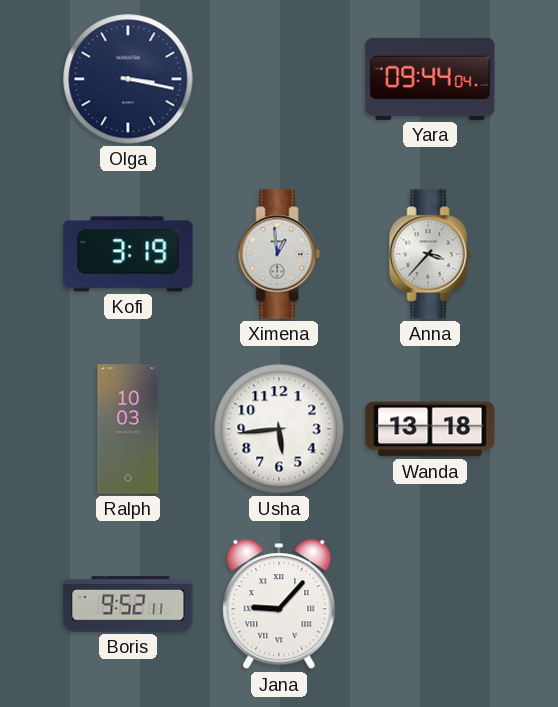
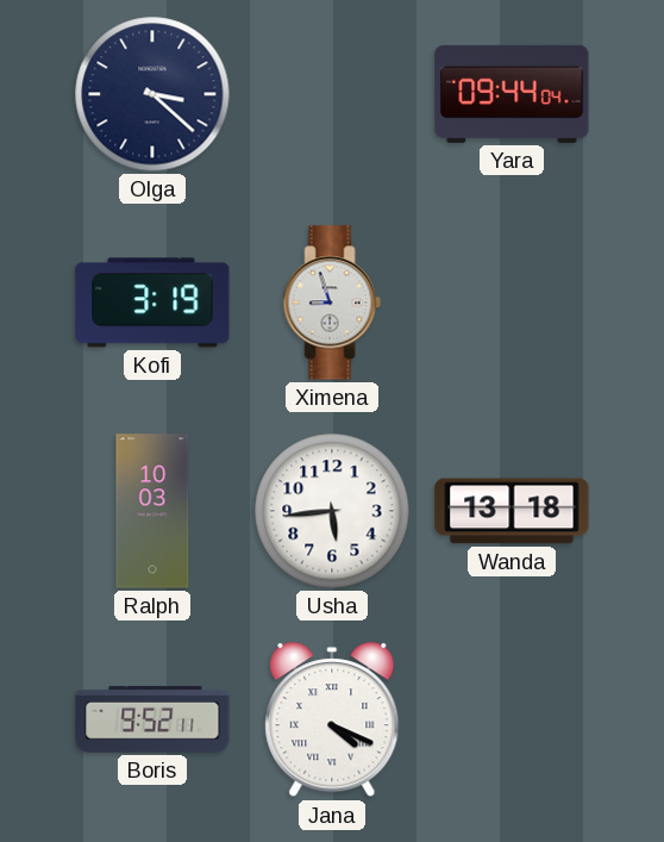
Olga: 3:17 -> 3:22
Ximena: 12:59 -> 8:57
Anna: 3:37 -> none
Jana: 9:07 -> 4:19
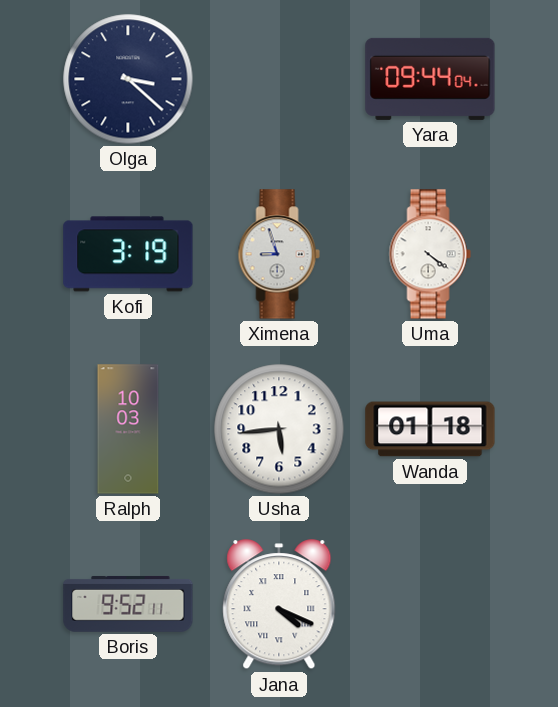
Uma: none -> 4:21
Wanda: 13:18 -> 01:18
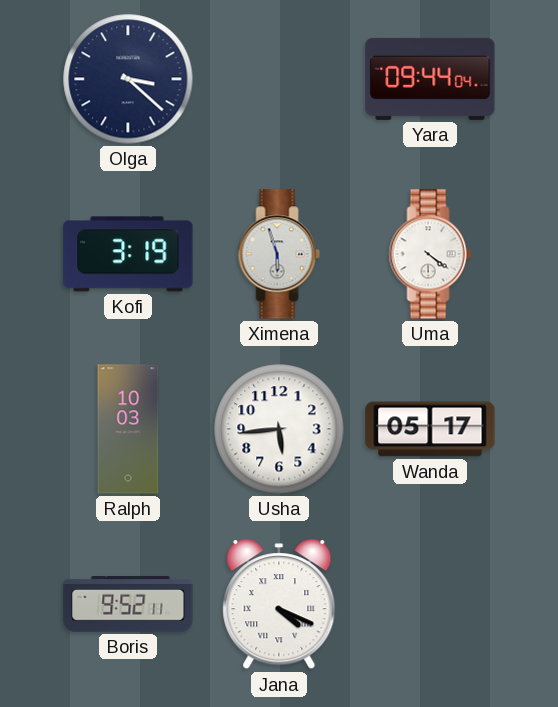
Ximena: 8:57 -> 5:57
Wanda: 01:18 -> 05:17
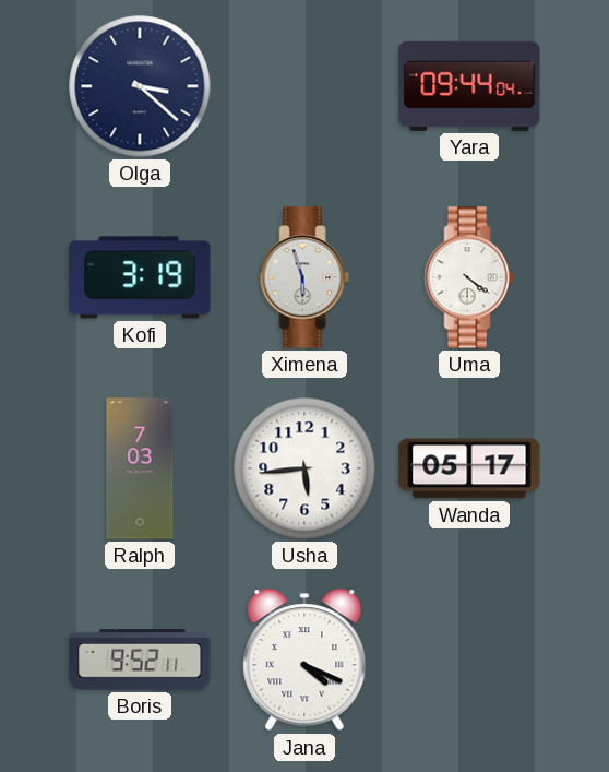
Ralph: 10:03 -> 7:03
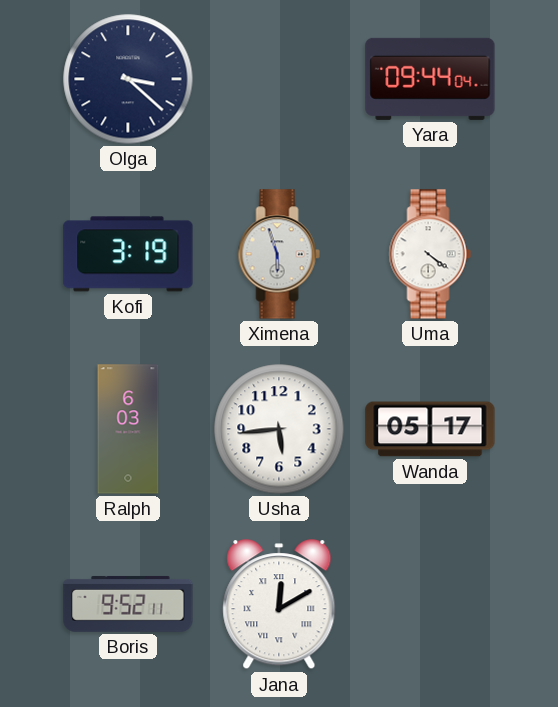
Ralph: 7:03 -> 6:03
Jana: 4:19 -> 12:10
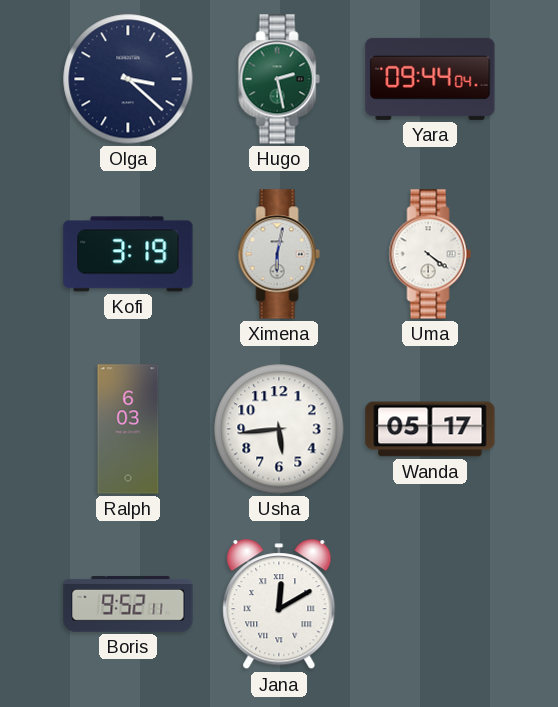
Hugo: none -> 2:28
Ximena: 5:57 -> 6:02
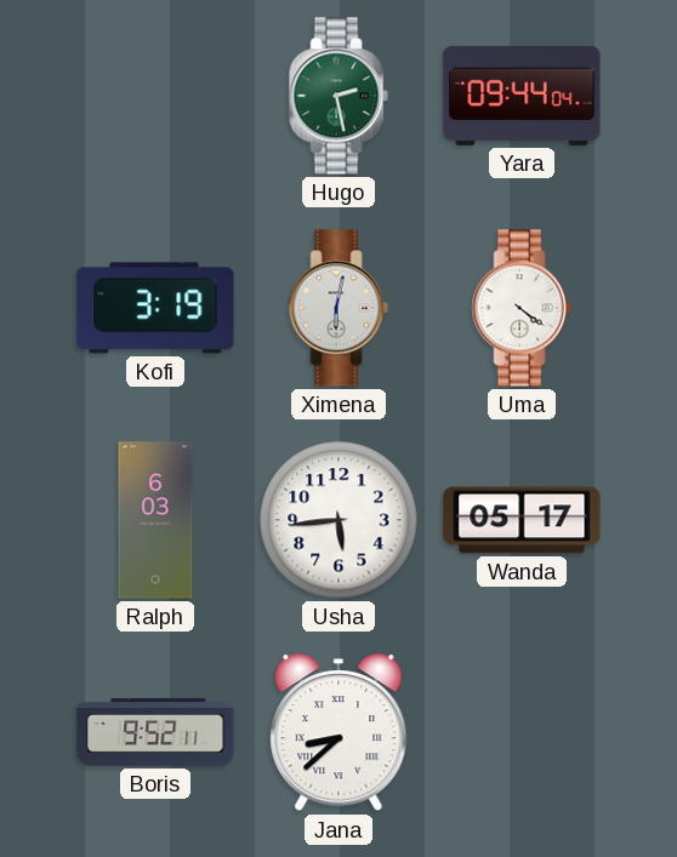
Olga: 3:22 -> none
Jana: 12:10 -> 8:38
